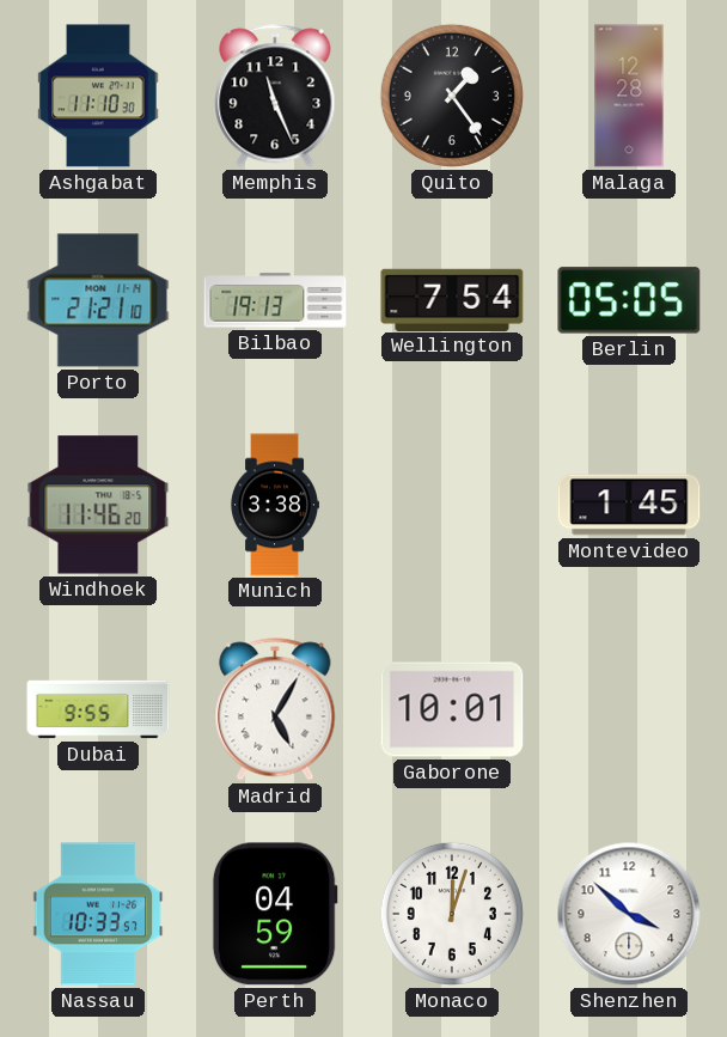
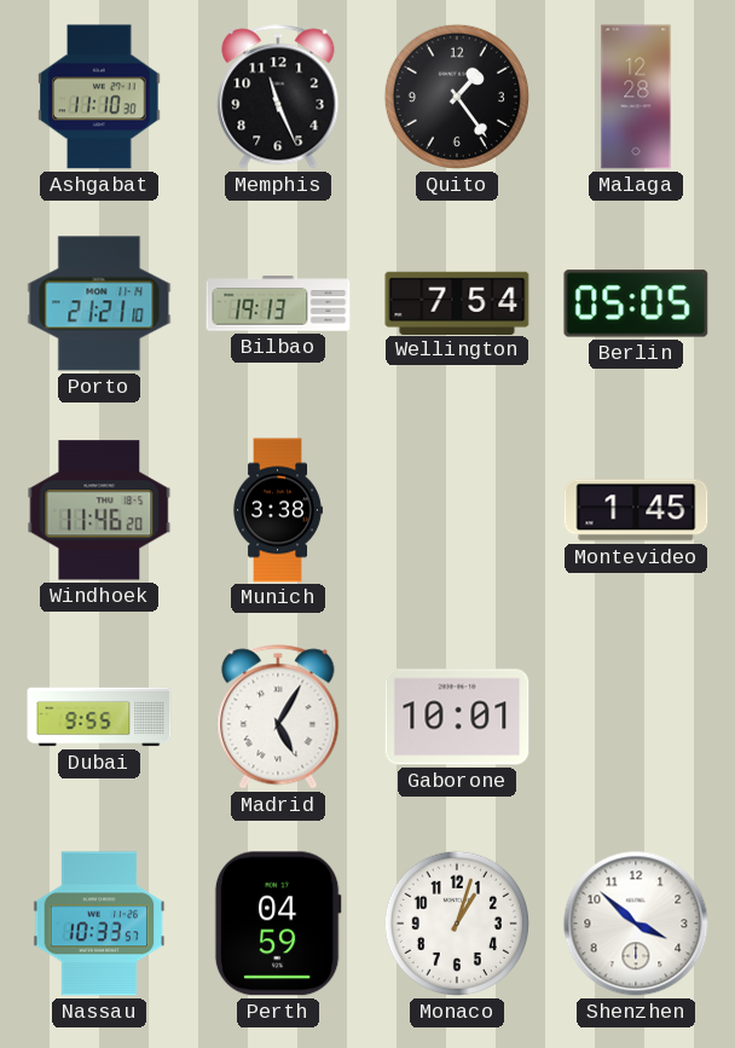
Monaco: 12:03 -> 1:03
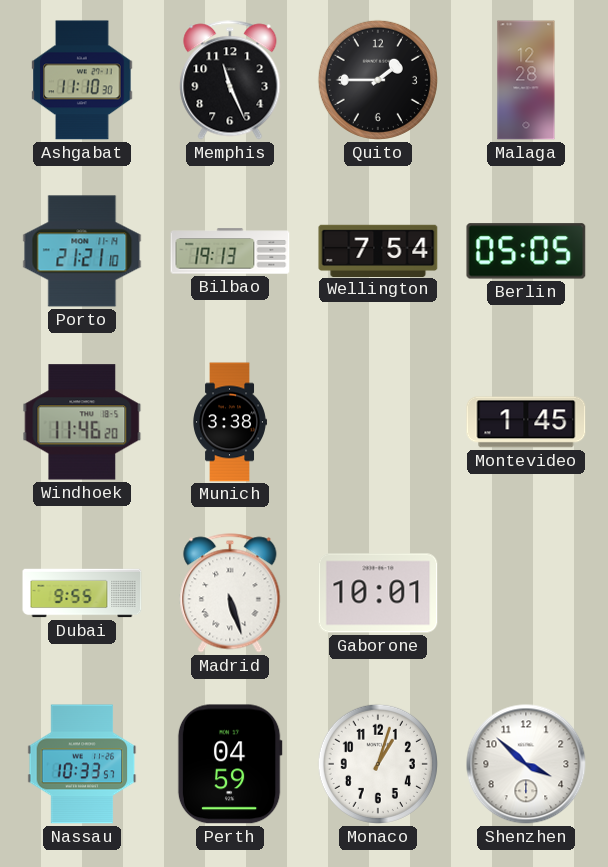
Quito: 1:24 -> 1:45
Madrid: 5:05 -> 5:27
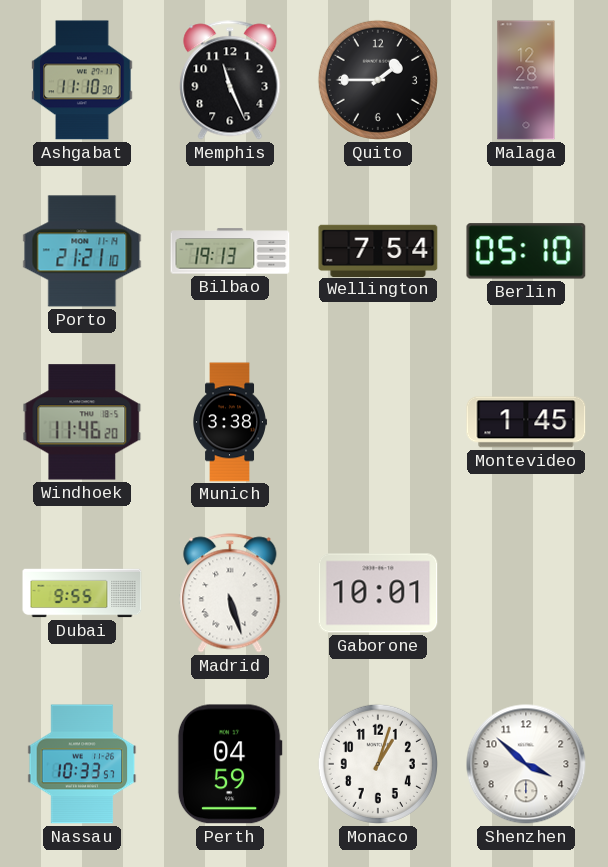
Berlin: 05:05 -> 05:10
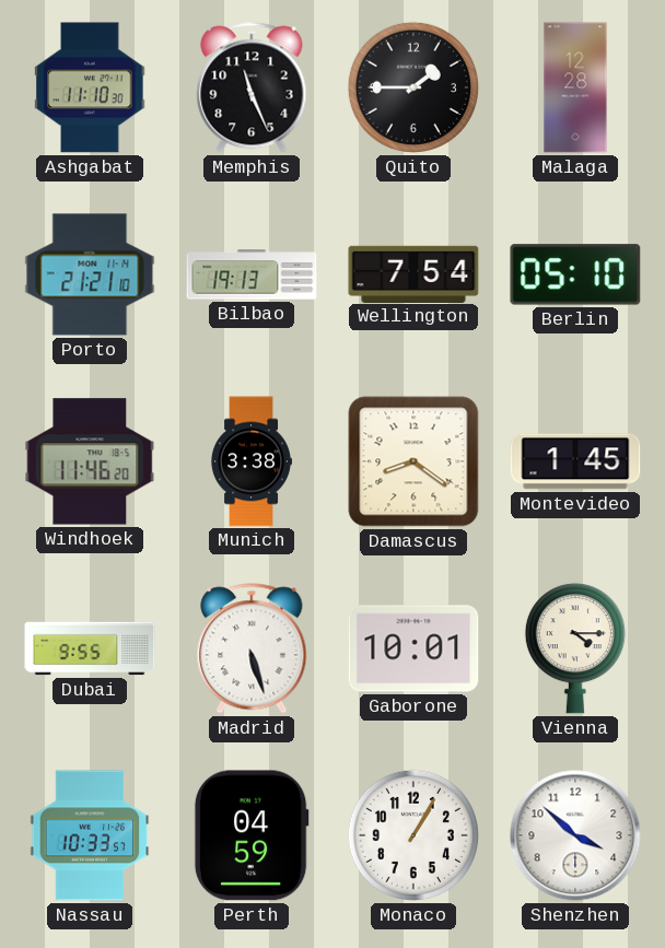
Damascus: none -> 8:21
Vienna: none -> 4:15
Monaco: 1:03 -> 1:05
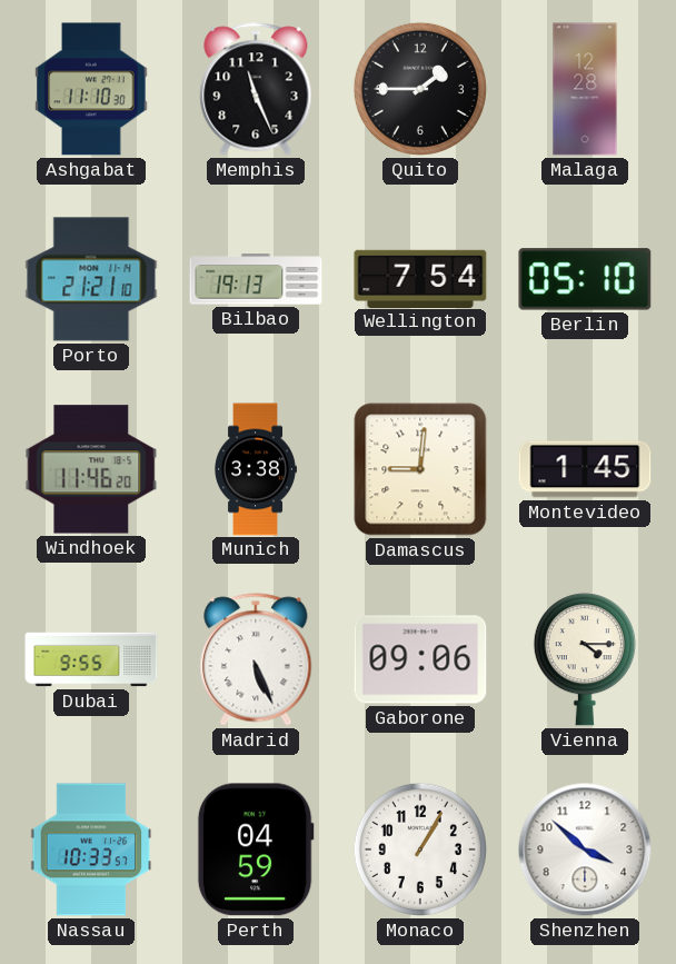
Damascus: 8:21 -> 9:01
Madrid: 5:27 -> 5:26
Gaborone: 10:01 -> 09:06
